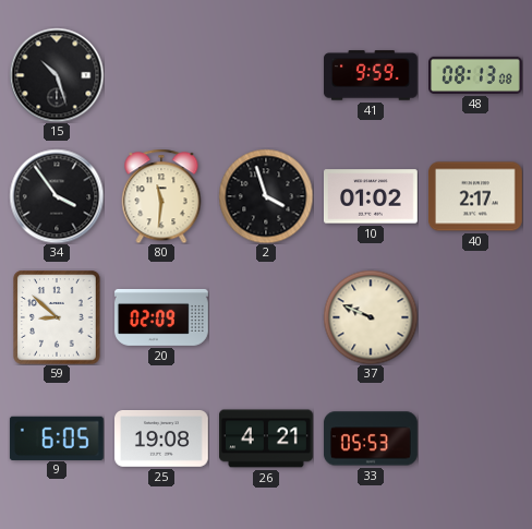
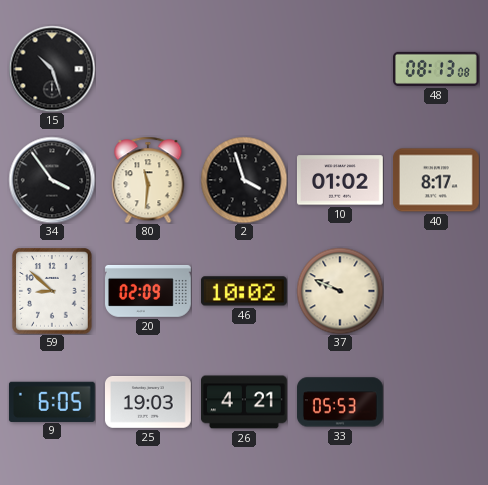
41: 9:59 -> none
40: 2:17 -> 8:17
46: none -> 10:02
25: 19:08 -> 19:03
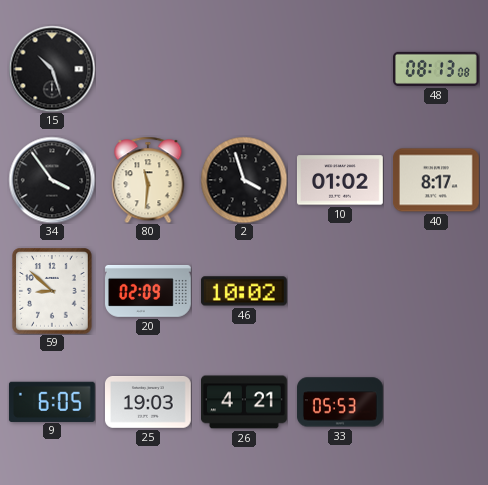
37: 9:49 -> none
